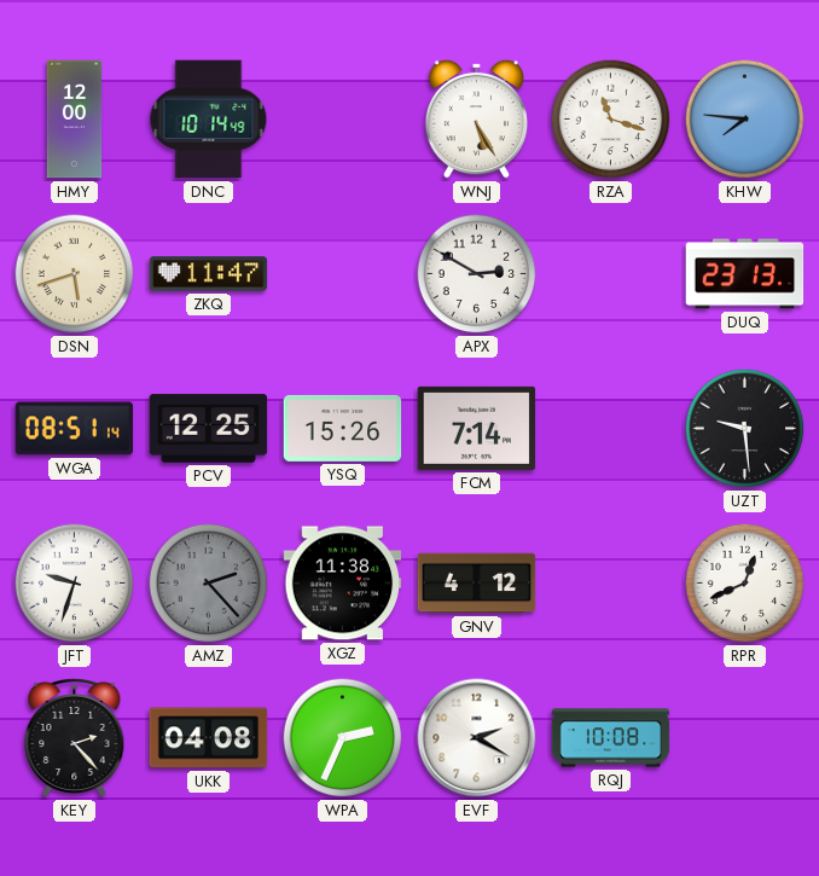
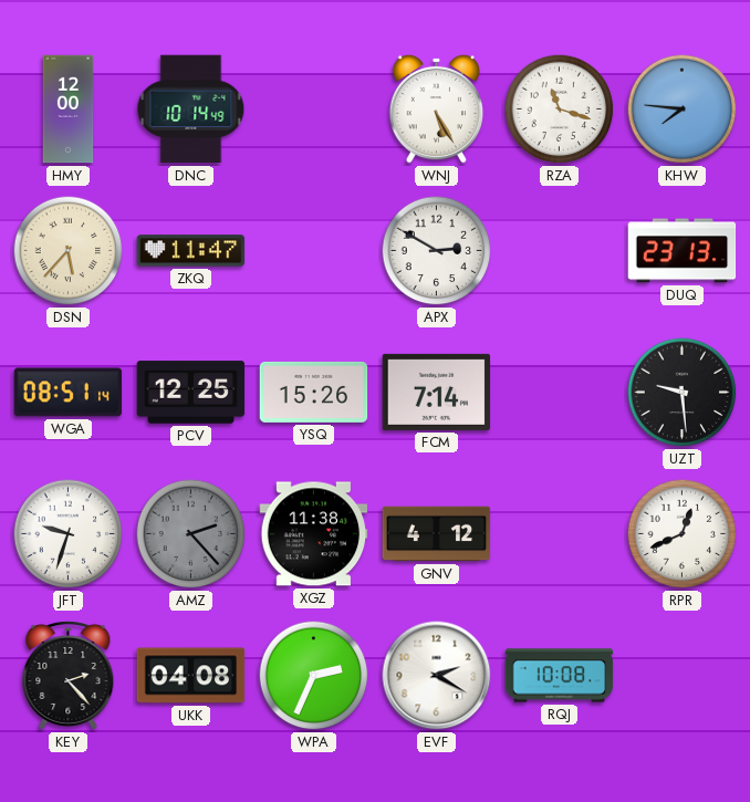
DSN: 5:42 -> 5:37
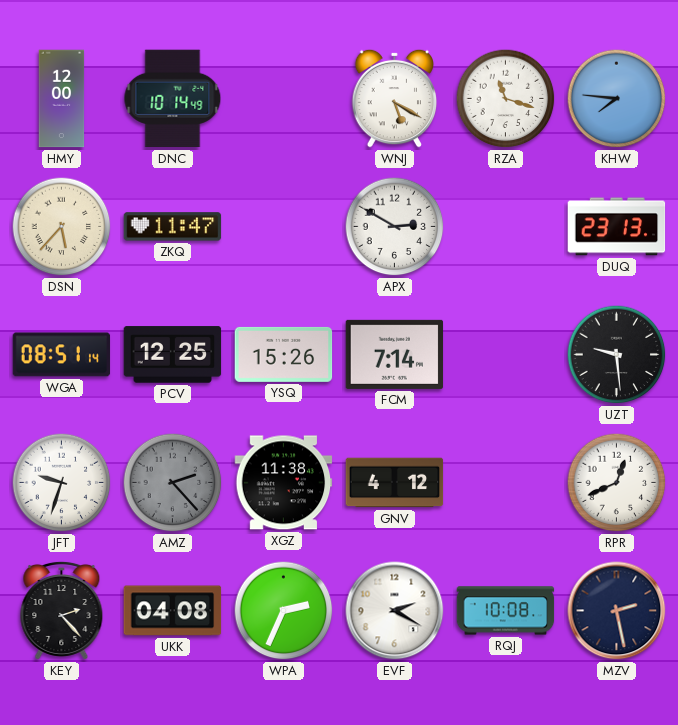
WNJ: 5:25 -> 5:20
MZV: none -> 2:28
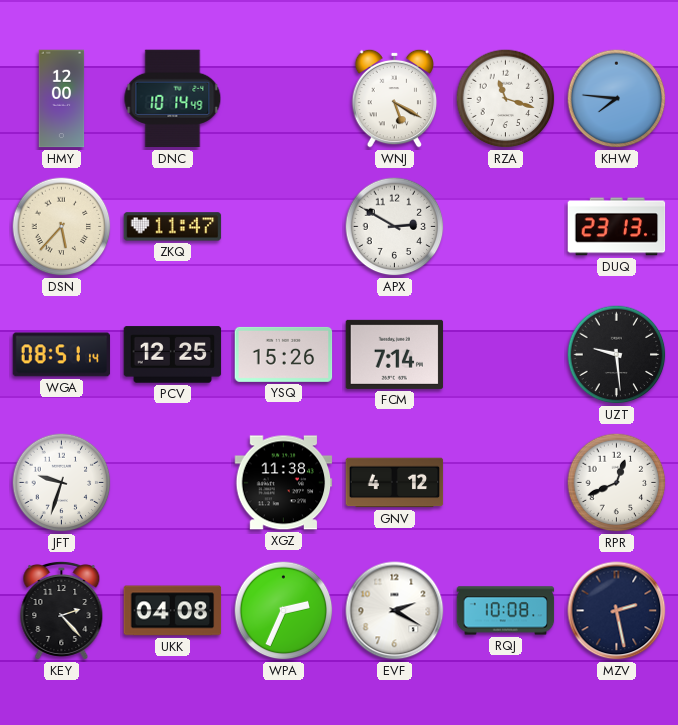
AMZ: 2:23 -> none
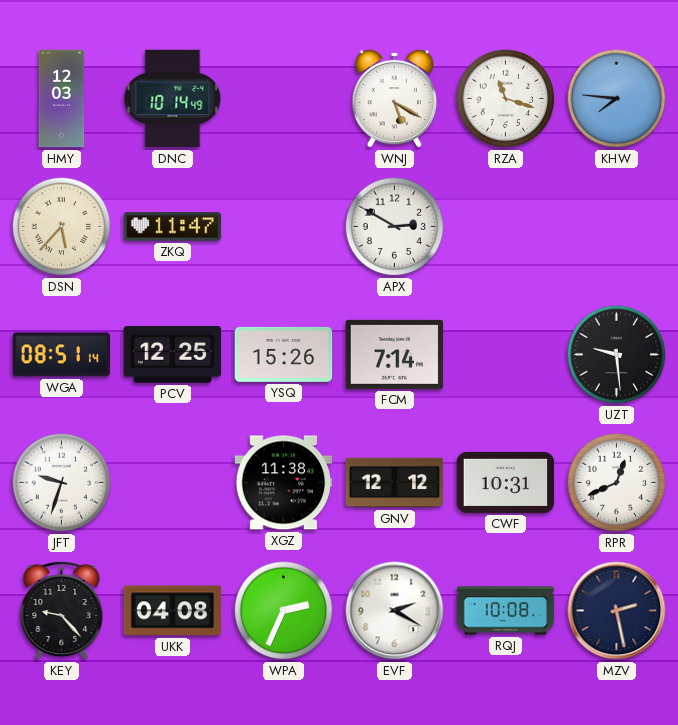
HMY: 12:00 -> 12:03
DUQ: 23:13 -> none
GNV: 4:12 -> 12:12
CWF: none -> 10:31
KEY: 2:23 -> 9:23
